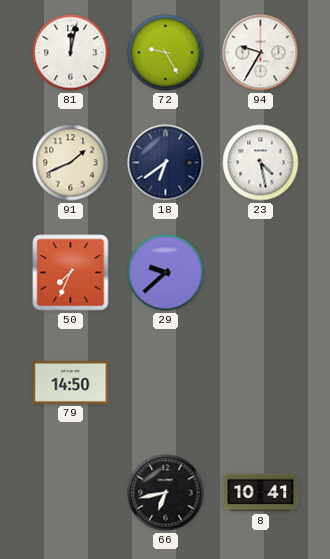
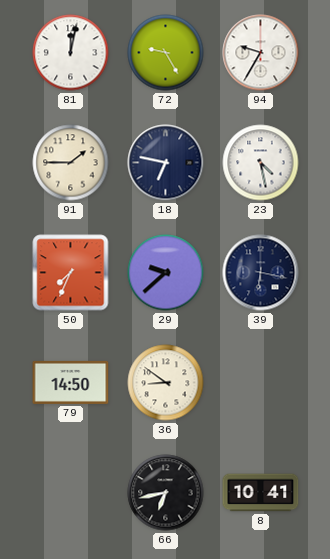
91: 1:41 -> 1:45
18: 6:39 -> 6:47
39: none -> 6:17
36: none -> 8:51
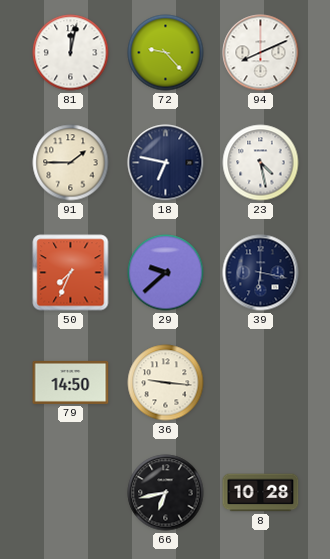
72: 9:25 -> 9:23
94: 9:35 -> 8:11
36: 8:51 -> 9:16
8: 10:41 -> 10:28
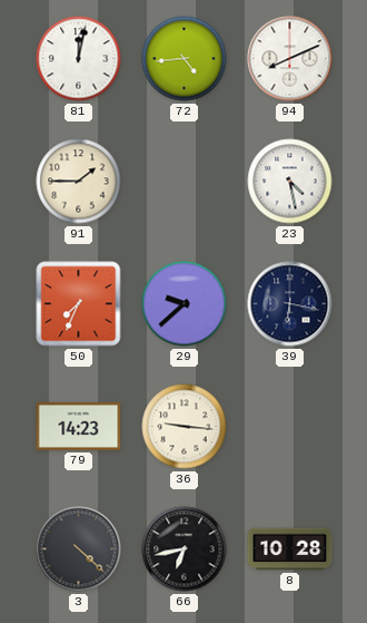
72: 9:23 -> 4:44
18: 6:47 -> none
79: 14:50 -> 14:23
3: none -> 4:22
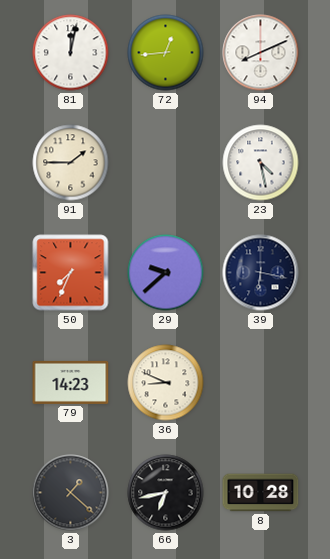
72: 4:44 -> 12:44
36: 9:16 -> 8:49
3: 4:22 -> 1:22
